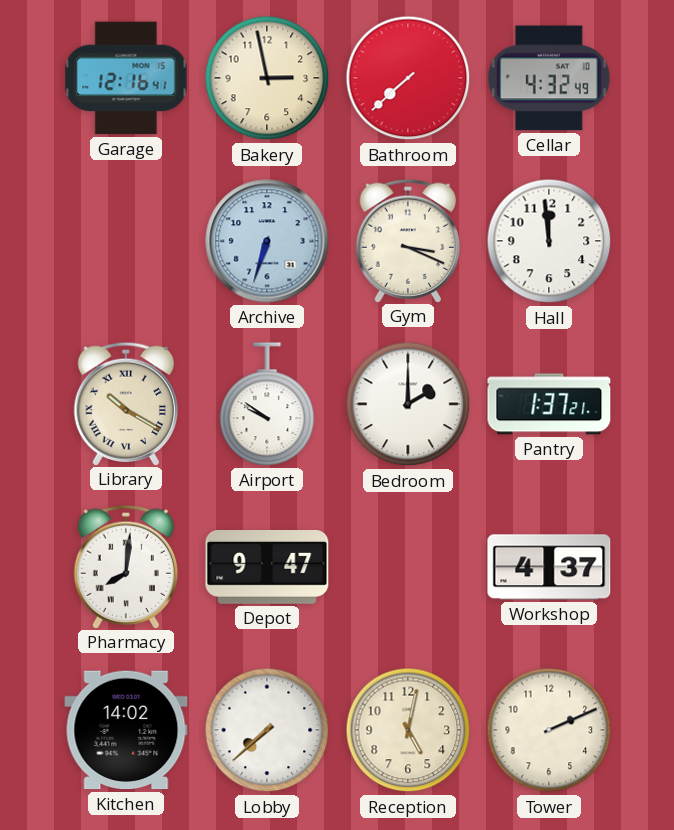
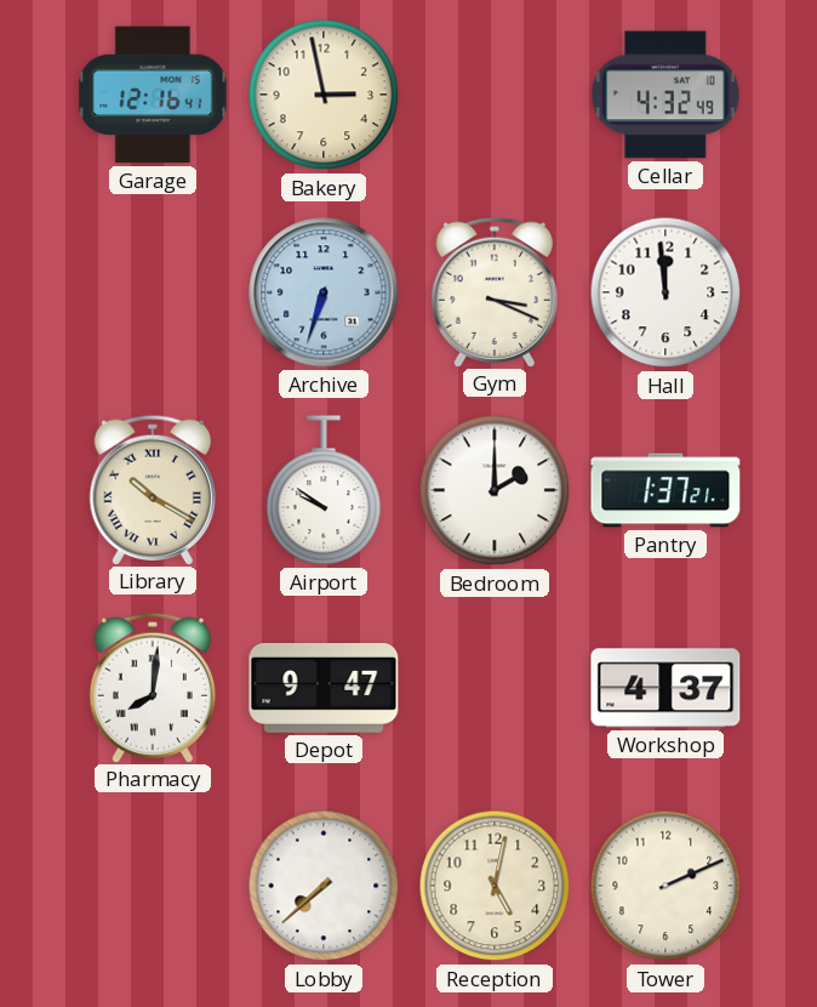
Bathroom: 7:38 -> none
Kitchen: 14:02 -> none
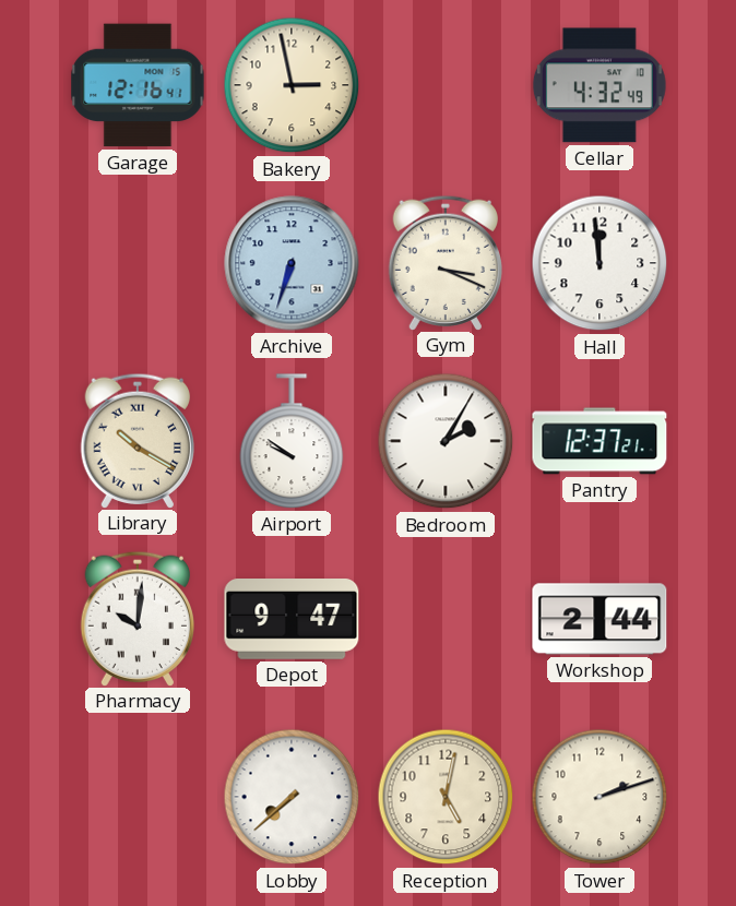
Bedroom: 2:00 -> 2:05
Pantry: 1:37 -> 12:37
Pharmacy: 8:01 -> 10:01
Workshop: 4:37 -> 2:44
Tower: 2:11 -> 2:12
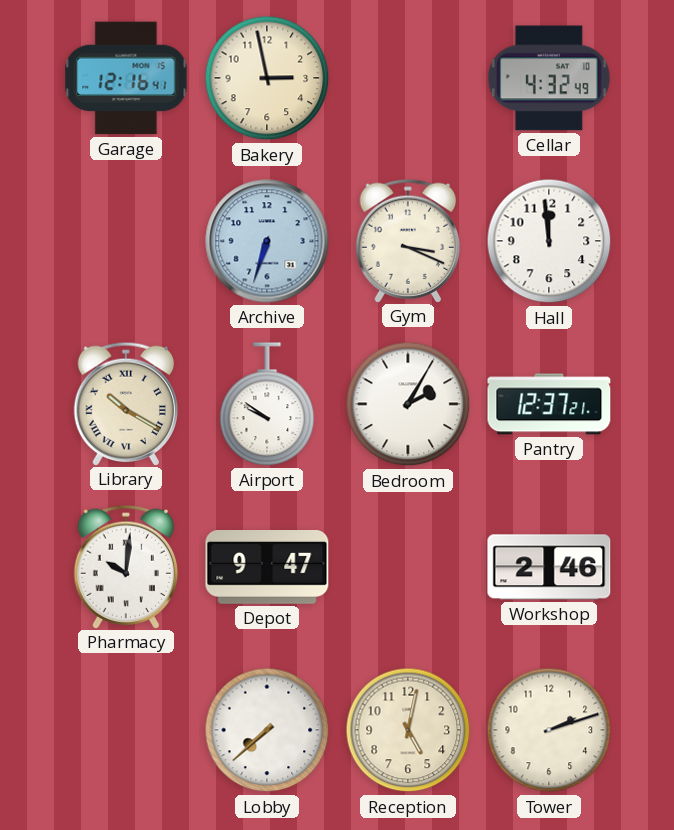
Workshop: 2:44 -> 2:46
